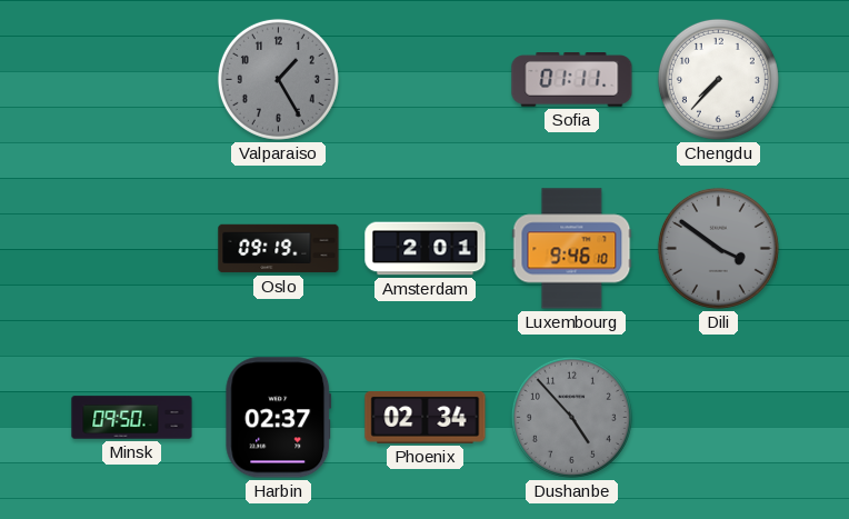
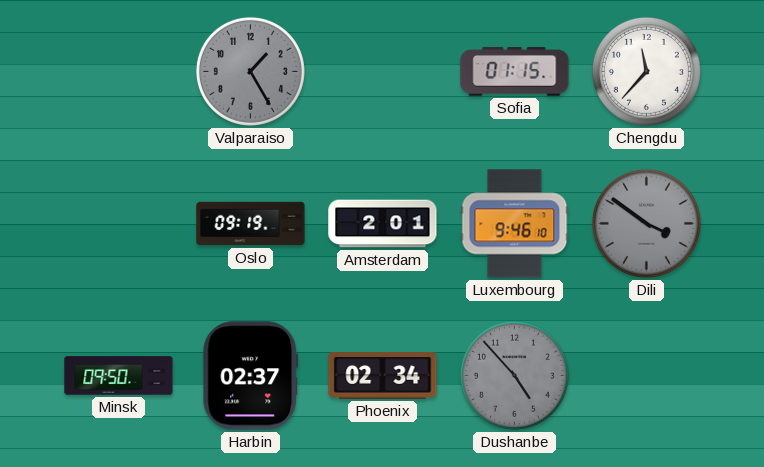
Sofia: 01:11 -> 01:15
Chengdu: 7:37 -> 11:37
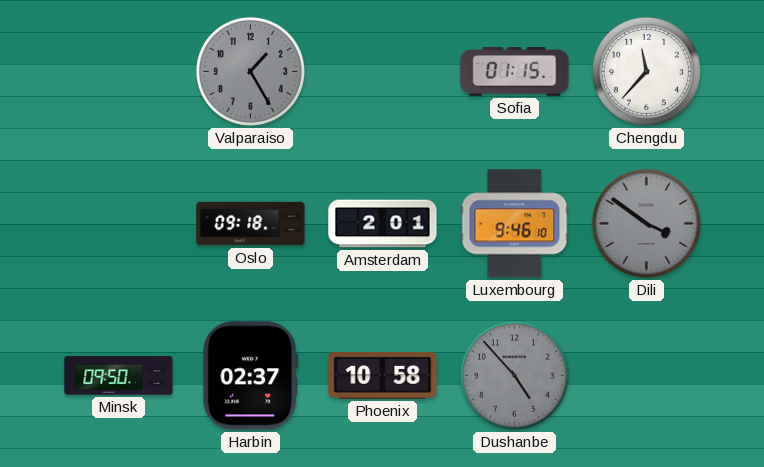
Oslo: 09:19 -> 09:18
Phoenix: 02:34 -> 10:58
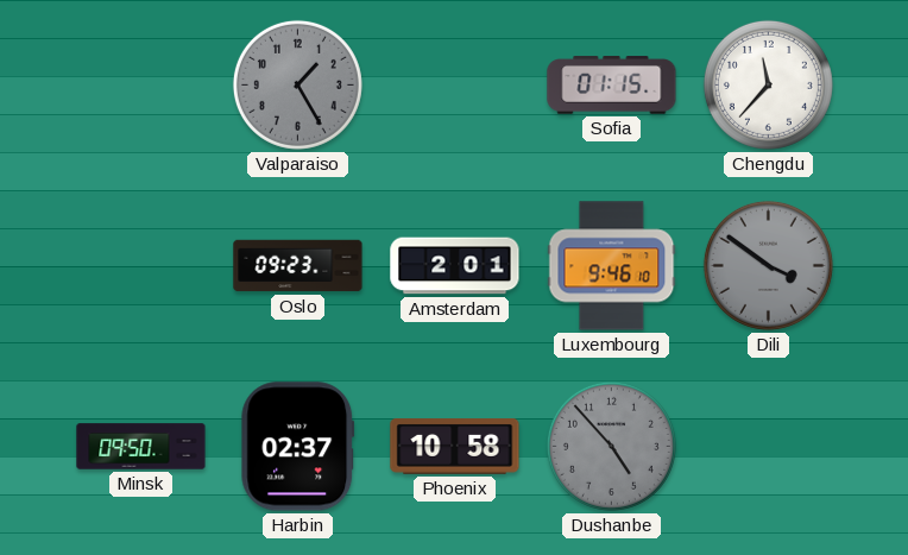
Oslo: 09:18 -> 09:23
